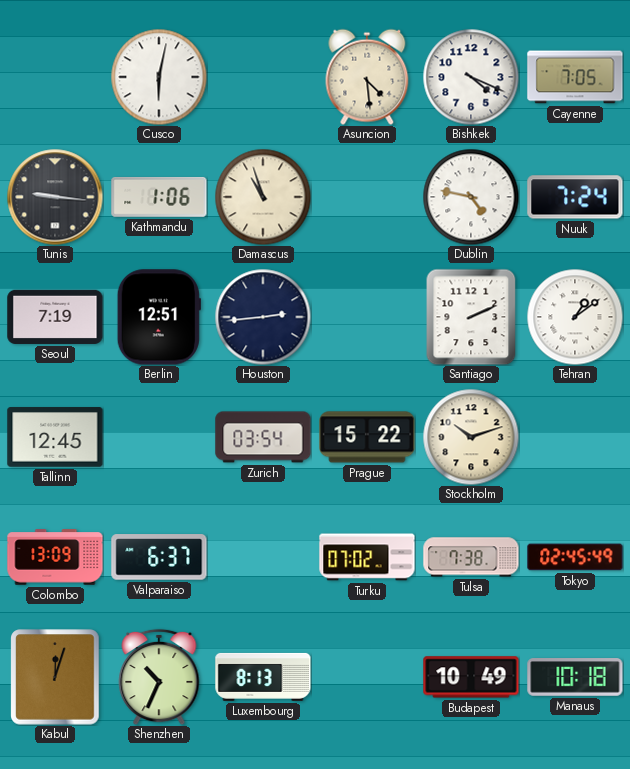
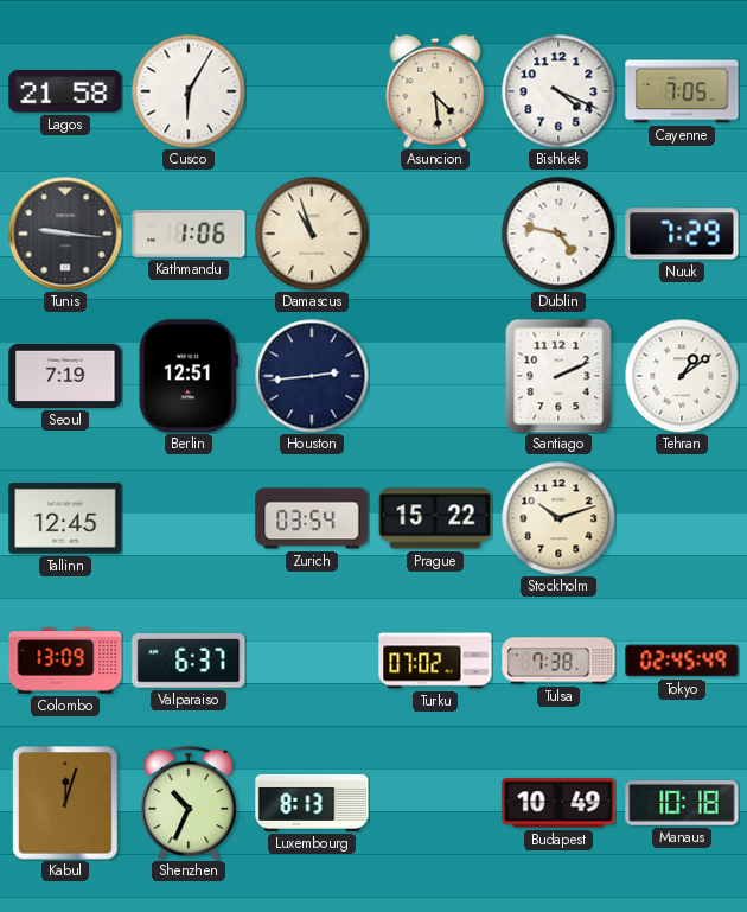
Lagos: none -> 21:58
Cusco: 6:02 -> 6:05
Nuuk: 7:24 -> 7:29
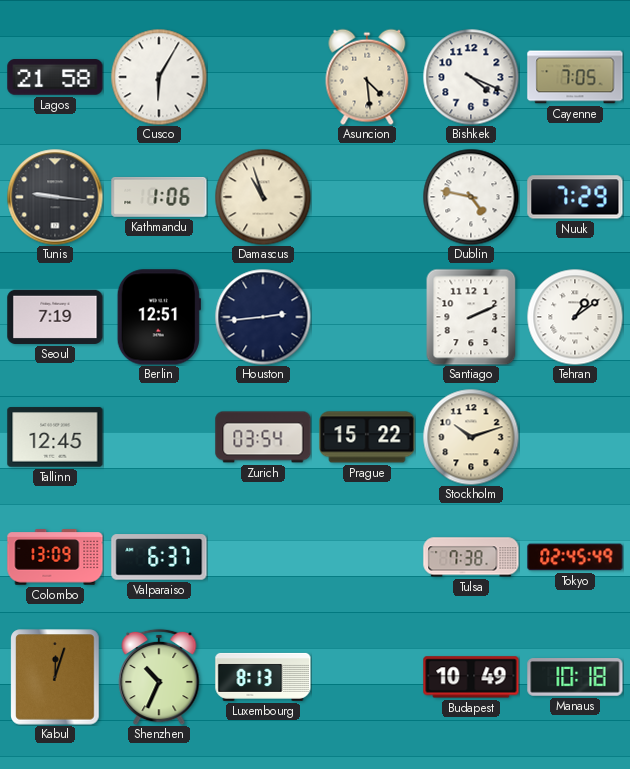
Turku: 07:02 -> none
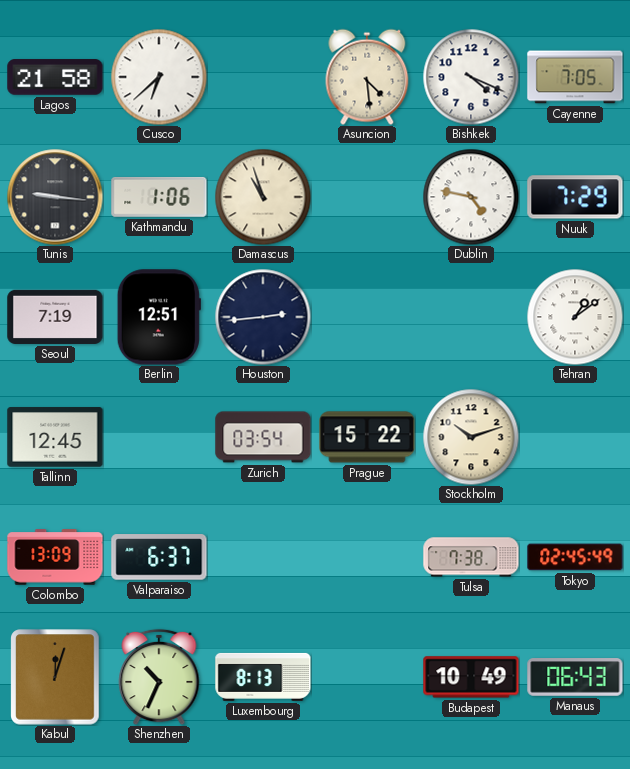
Cusco: 6:05 -> 6:38
Santiago: 2:11 -> none
Manaus: 10:18 -> 06:43
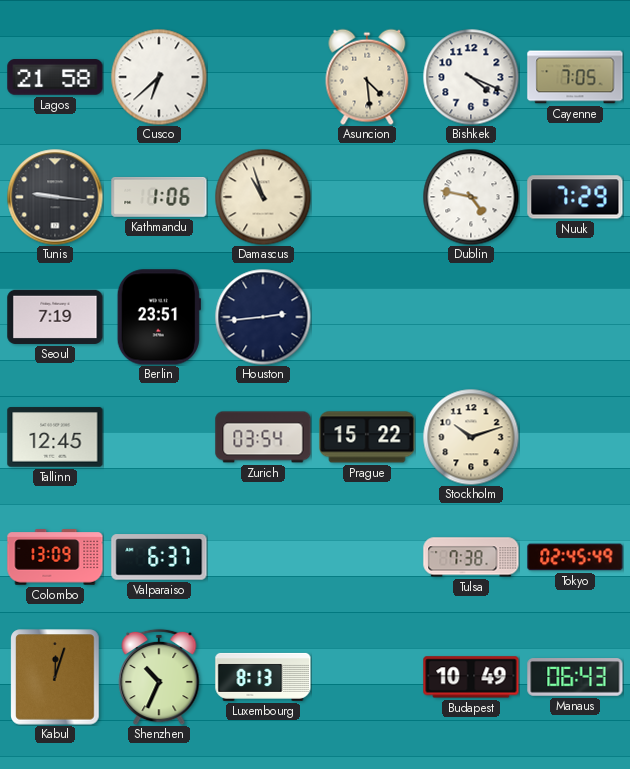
Berlin: 12:51 -> 23:51
Tehran: 1:09 -> none
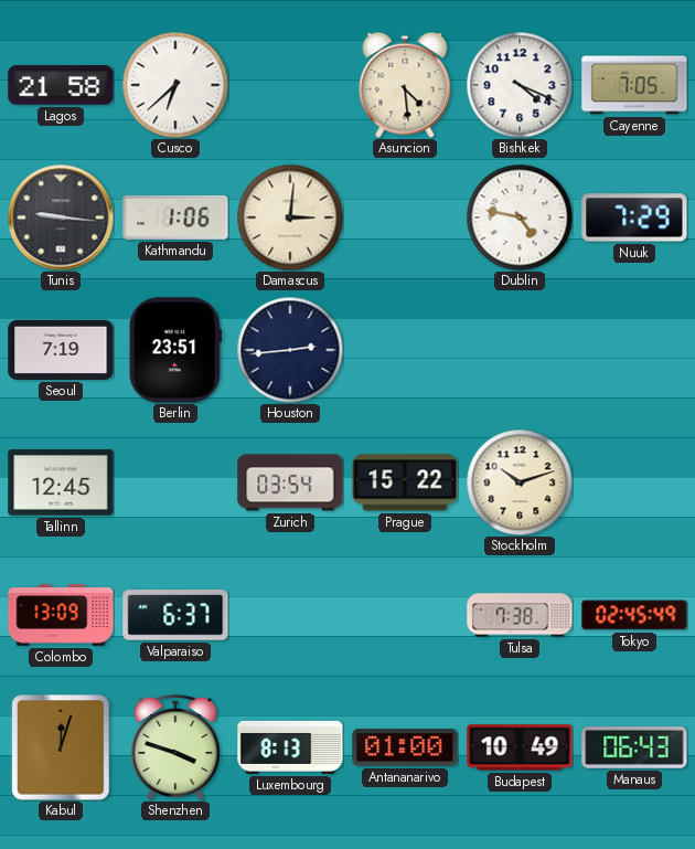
Damascus: 10:57 -> 3:01
Shenzhen: 10:34 -> 3:48
Antananarivo: none -> 01:00
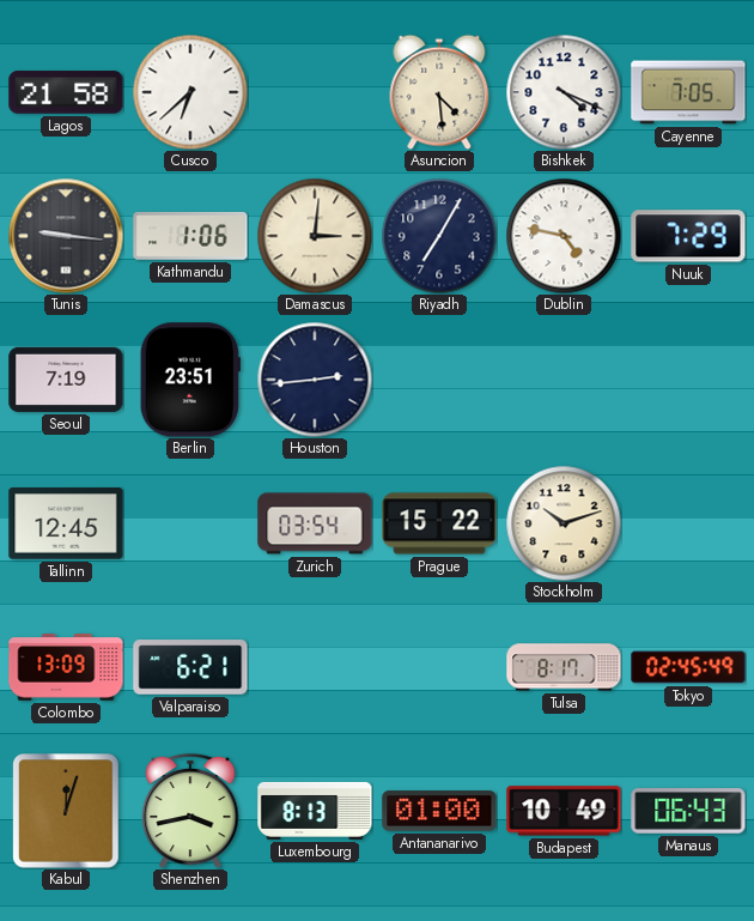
Riyadh: none -> 7:05
Valparaiso: 6:37 -> 6:21
Tulsa: 7:38 -> 8:17
Shenzhen: 3:48 -> 3:43
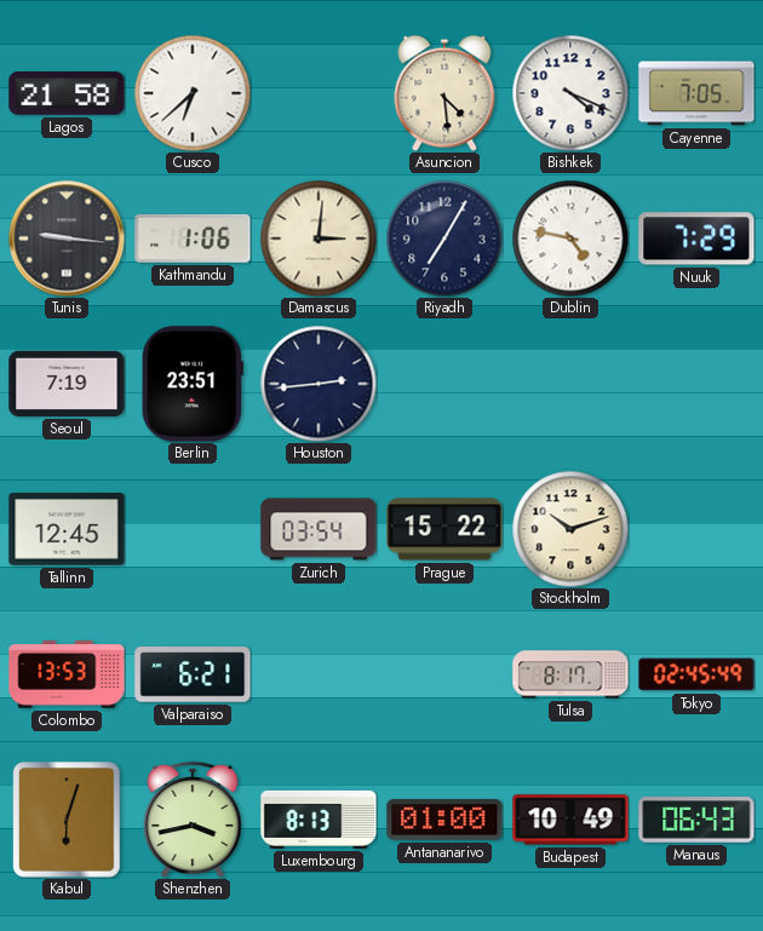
Colombo: 13:09 -> 13:53
Kabul: 12:03 -> 6:03
